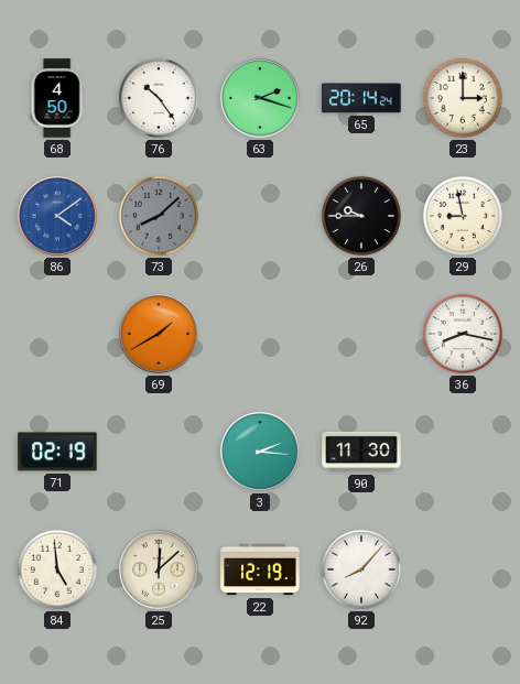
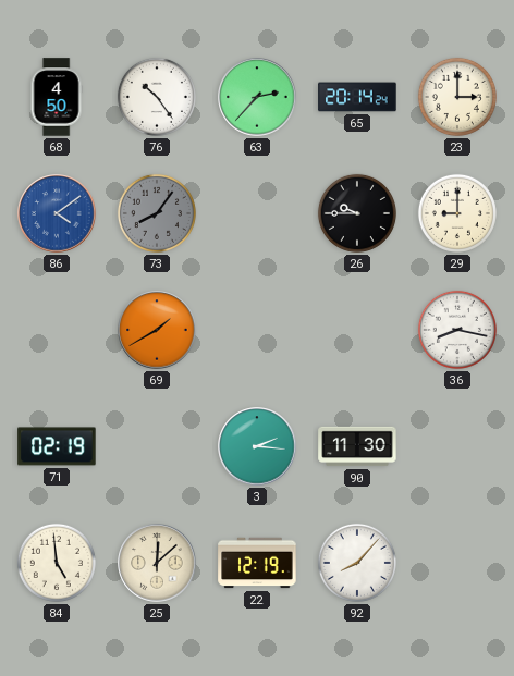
63: 2:18 -> 2:37
73: 8:08 -> 8:06
29: 8:58 -> 9:00
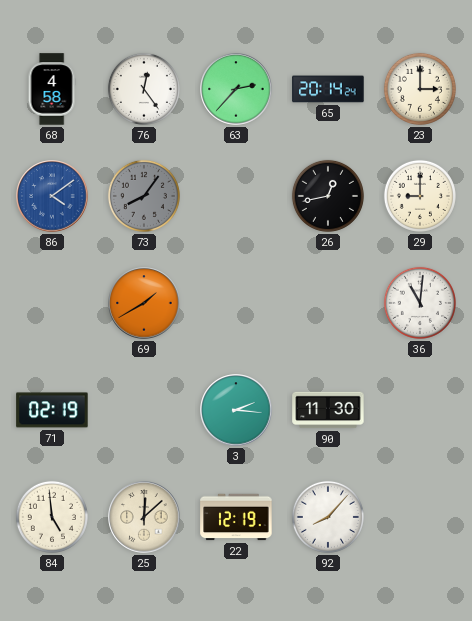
68: 4:50 -> 4:58
76: 10:24 -> 12:24
26: 9:45 -> 12:43
36: 8:17 -> 11:01
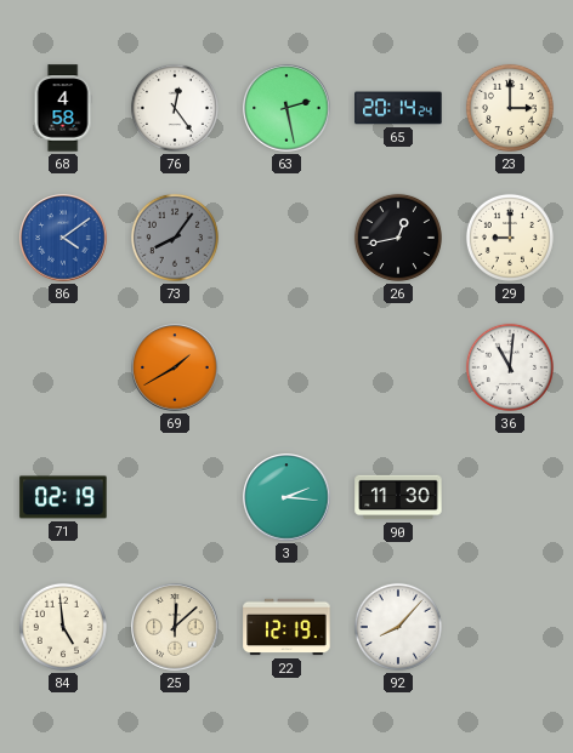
63: 2:37 -> 2:28
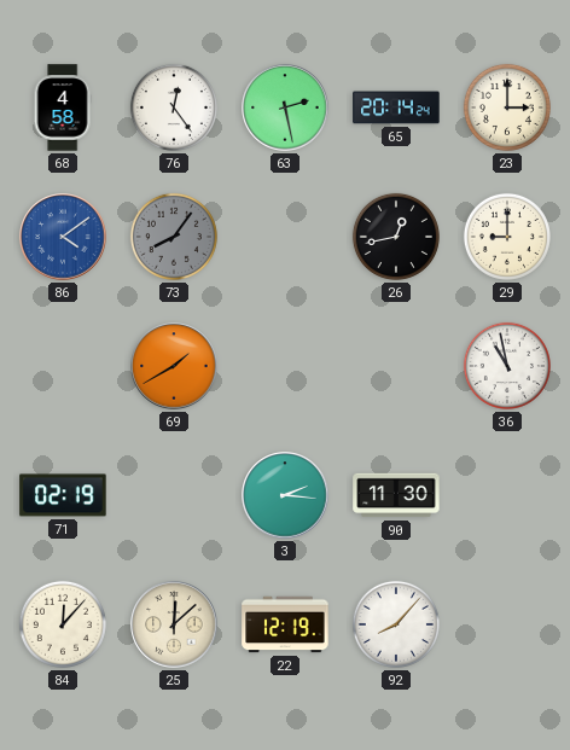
36: 11:01 -> 10:58
84: 4:59 -> 12:07
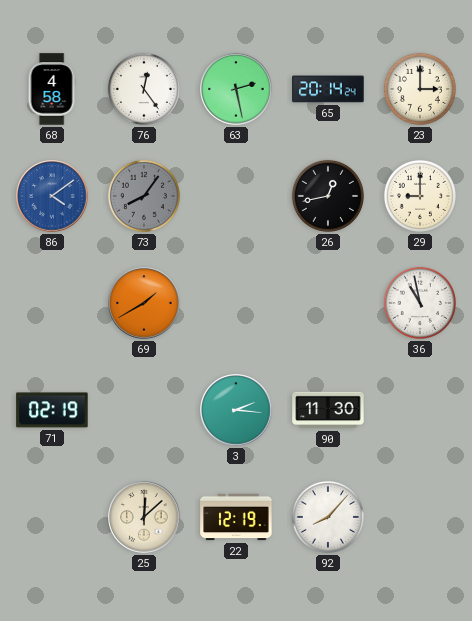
84: 12:07 -> none
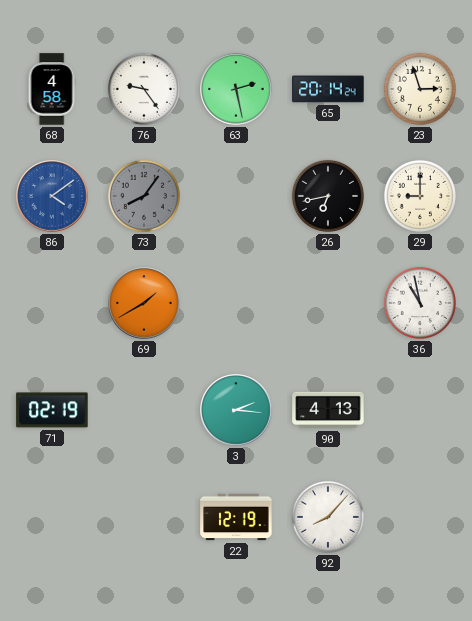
76: 12:24 -> 9:24
23: 3:00 -> 2:57
26: 12:43 -> 6:43
90: 11:30 -> 4:13
25: 12:08 -> none
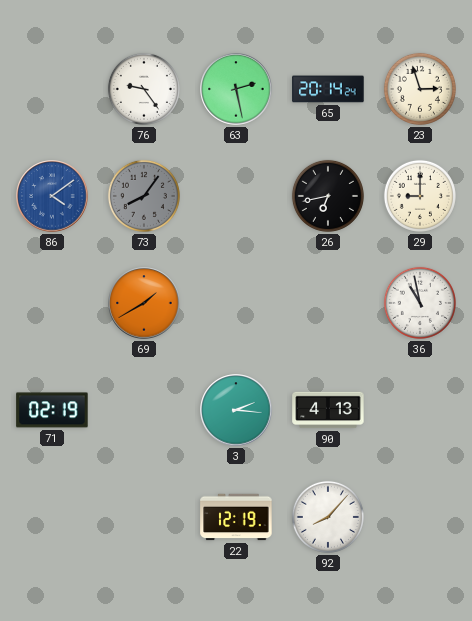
68: 4:58 -> none
